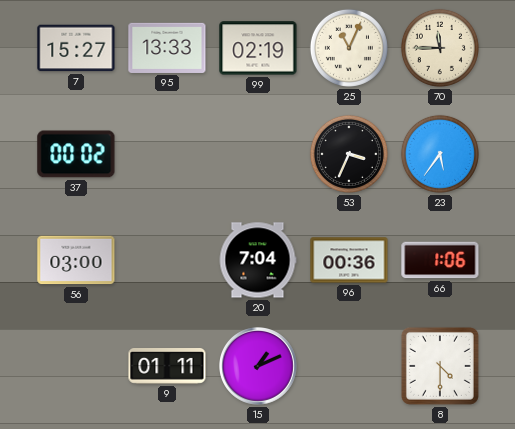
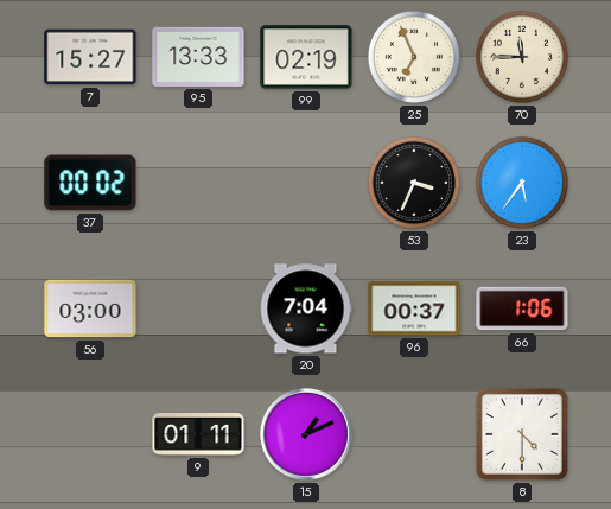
25: 11:04 -> 6:56
96: 00:36 -> 00:37
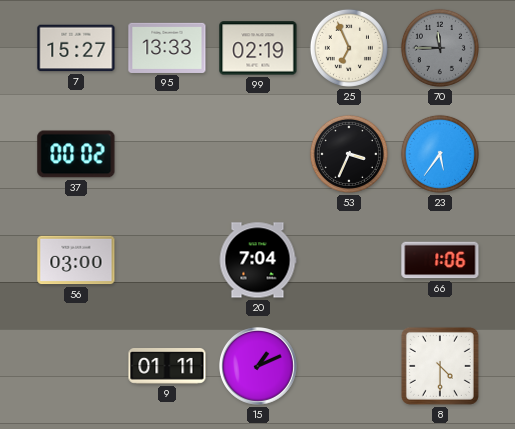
70 dial: cream -> grey
96: 00:37 -> none
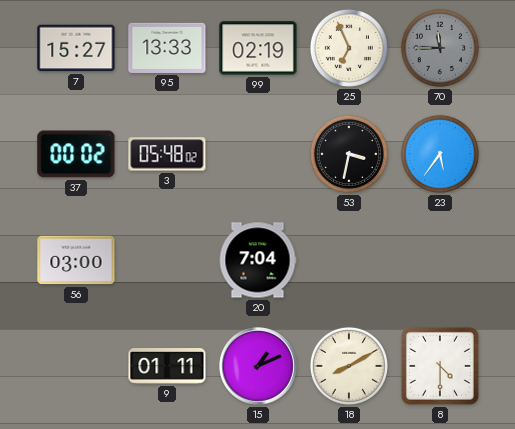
3: none -> 05:48
53: 3:34 -> 3:32
66: 1:06 -> none
18: none -> 8:10
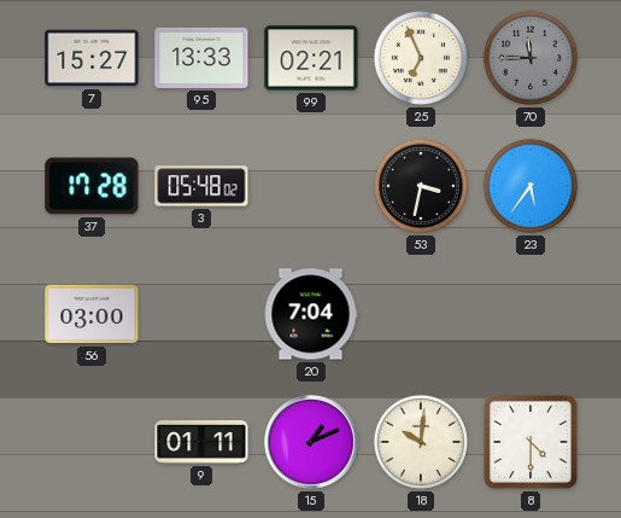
99: 02:19 -> 02:21
37: 00:02 -> 17:28
18: 8:10 -> 10:01
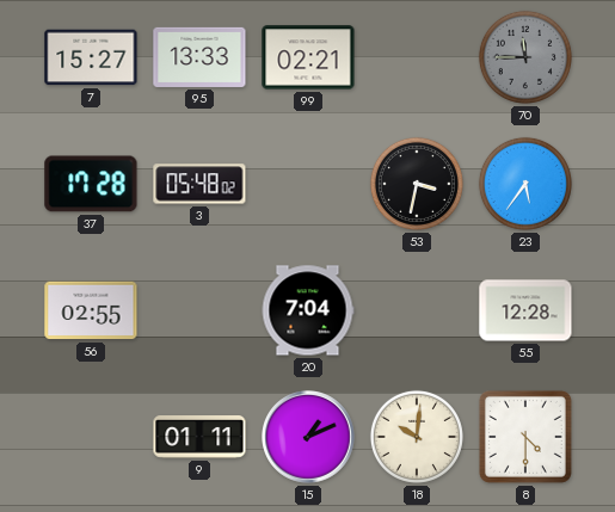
25: 6:56 -> none
56: 03:00 -> 02:55
55: none -> 12:28
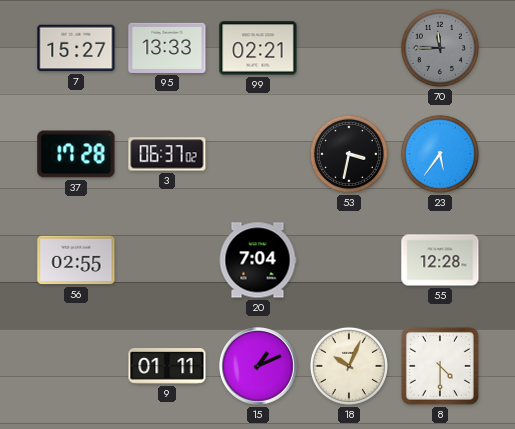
3: 05:48 -> 06:37
18: 10:01 -> 10:04
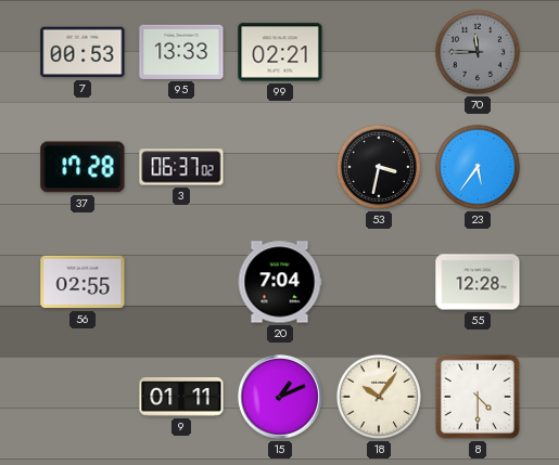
7: 15:27 -> 00:53
18: 10:04 -> 10:06
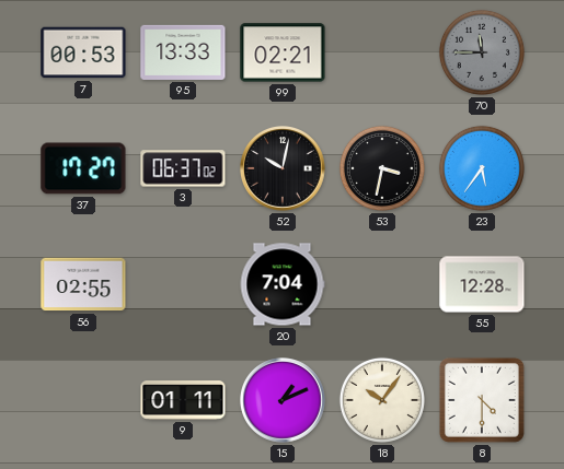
37: 17:28 -> 17:27
52: none -> 10:02
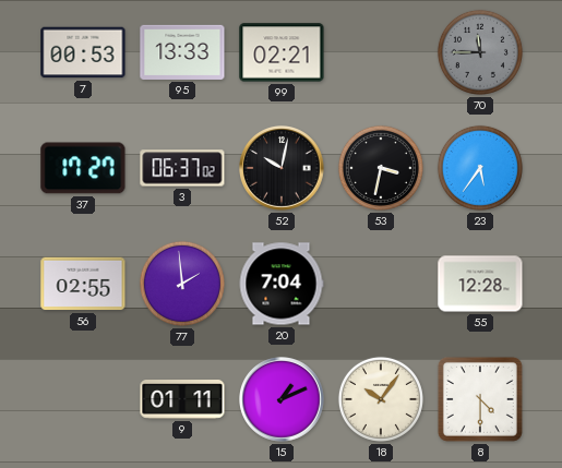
77: none -> 1:59
